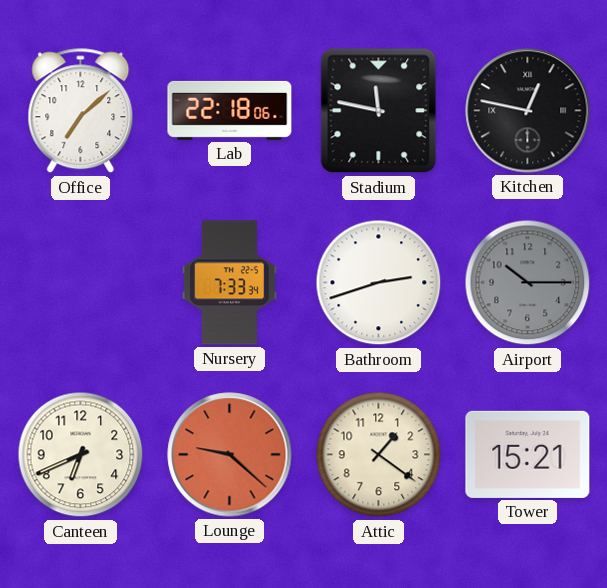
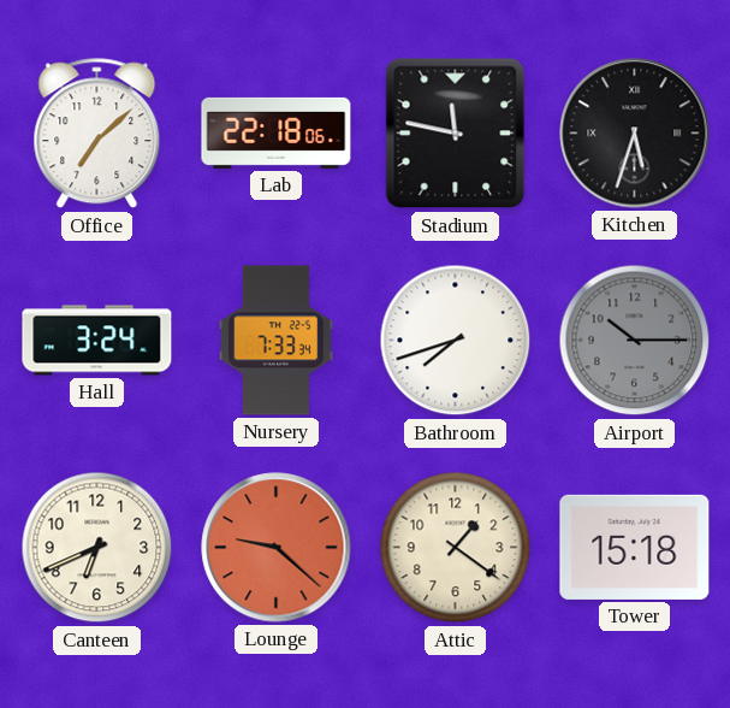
Kitchen: 12:47 -> 5:33
Hall: none -> 3:24
Bathroom: 2:42 -> 7:42
Tower: 15:21 -> 15:18
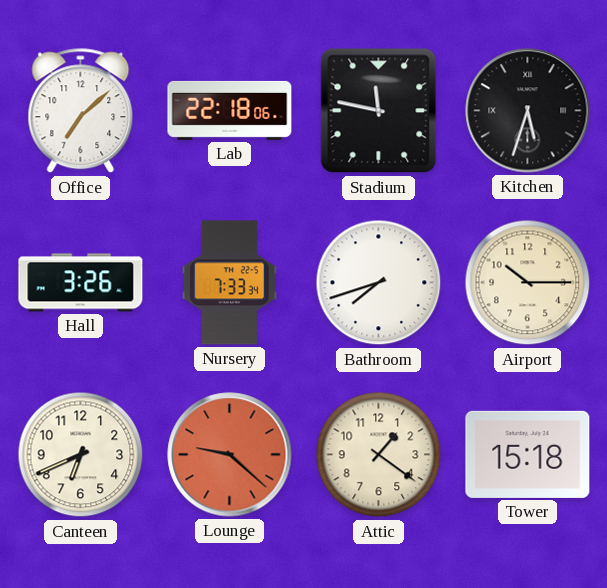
Hall: 3:24 -> 3:26
Airport dial: grey -> cream
